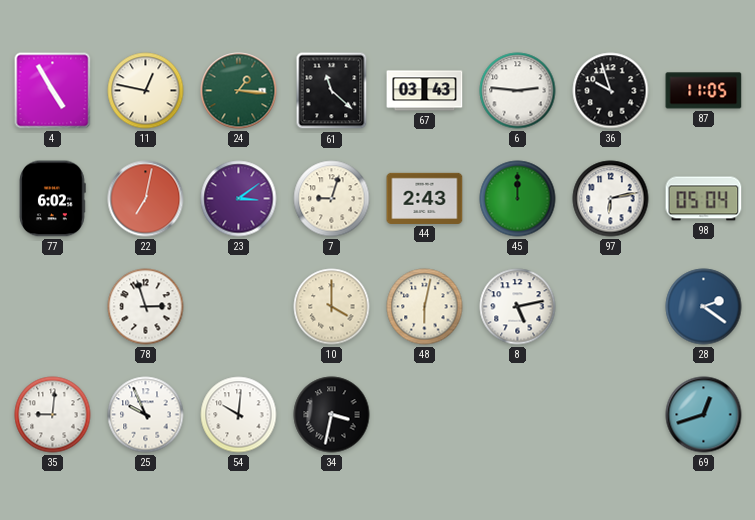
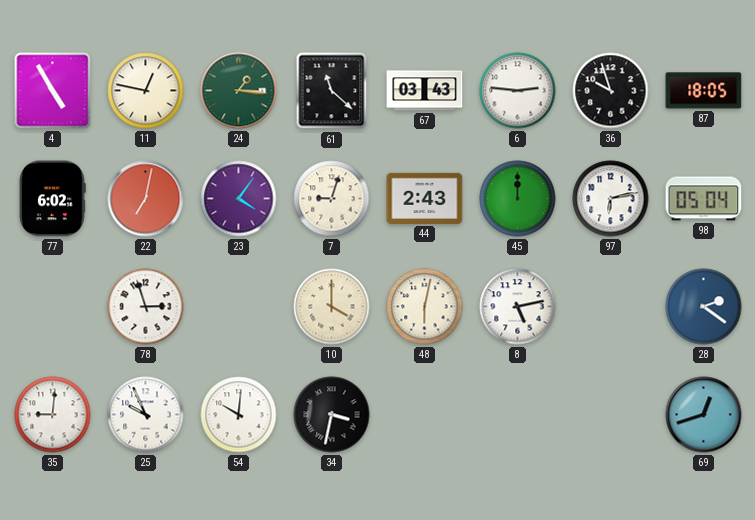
87: 11:05 -> 18:05
23: 3:09 -> 4:06
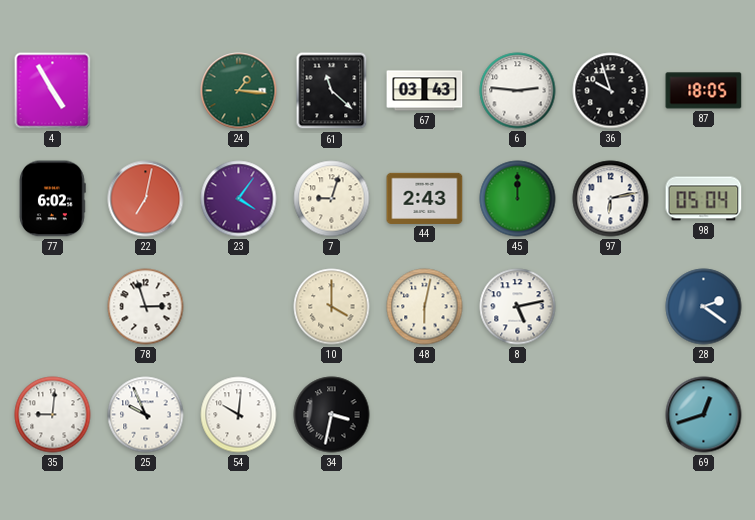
11: 12:47 -> none
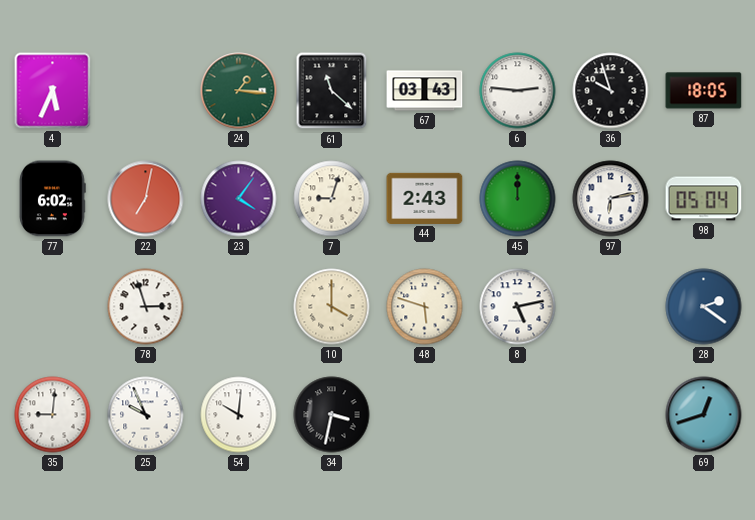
4: 4:55 -> 5:34
48: 6:02 -> 5:48
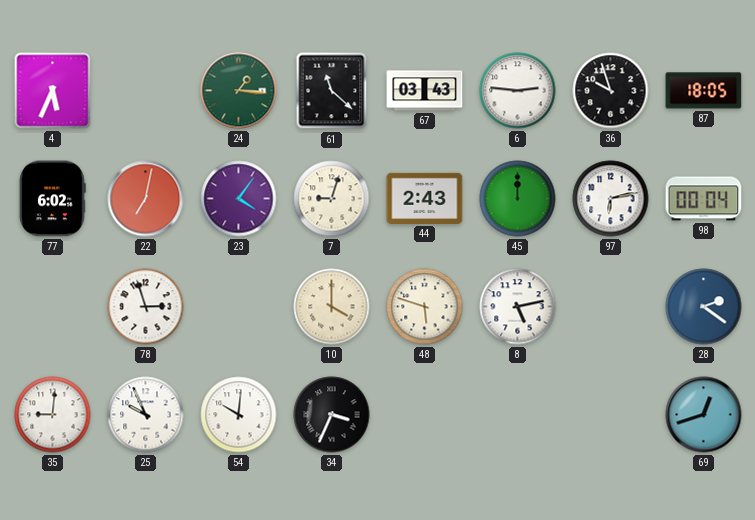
98: 05:04 -> 00:04
34: 3:32 -> 3:34
